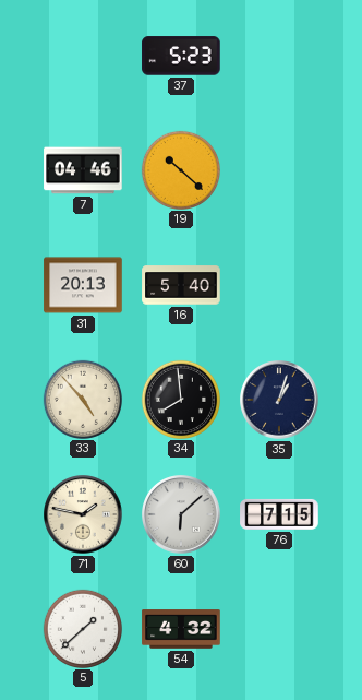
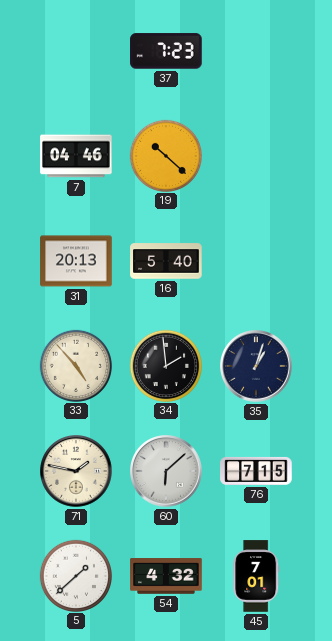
37: 5:23 -> 7:23
34: 7:59 -> 1:59
45: none -> 7:01
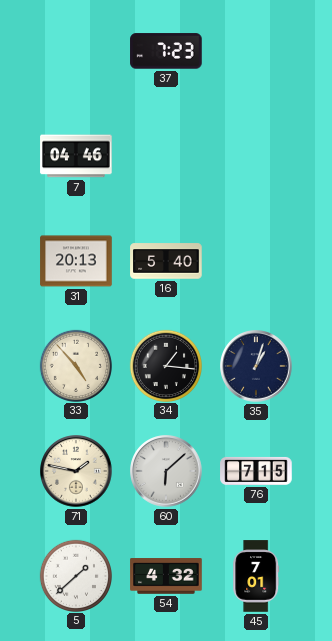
19: 10:22 -> none
34: 1:59 -> 1:16
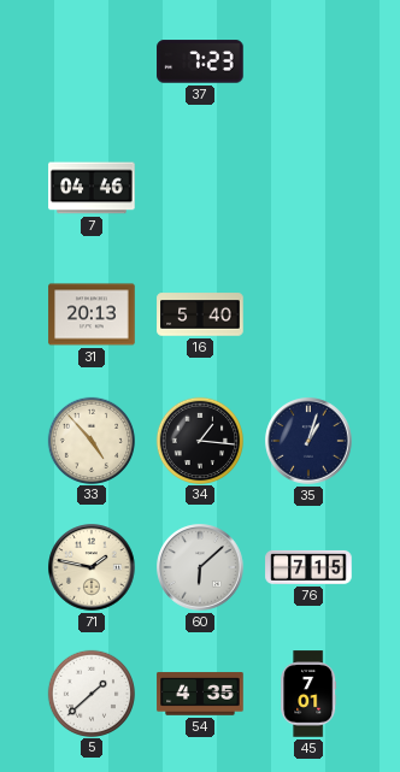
54: 4:32 -> 4:35
